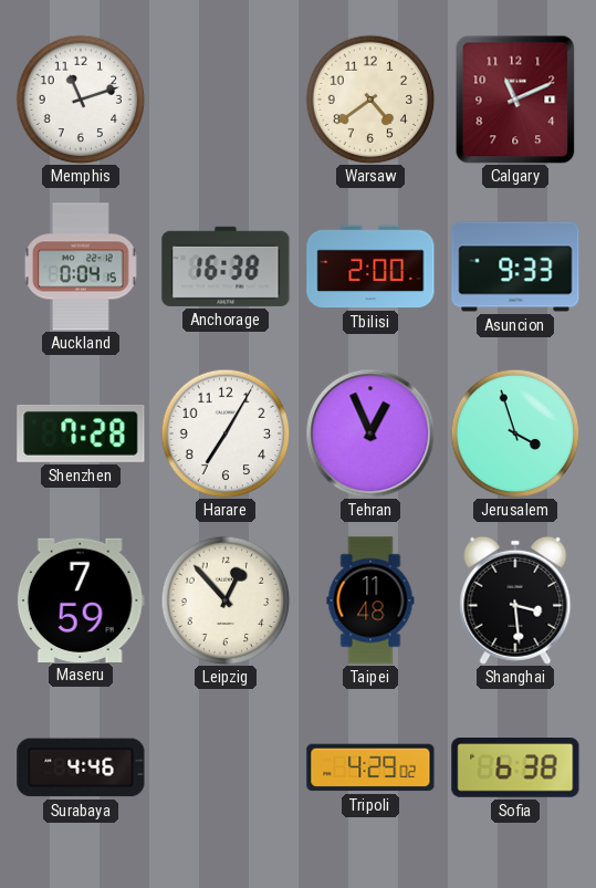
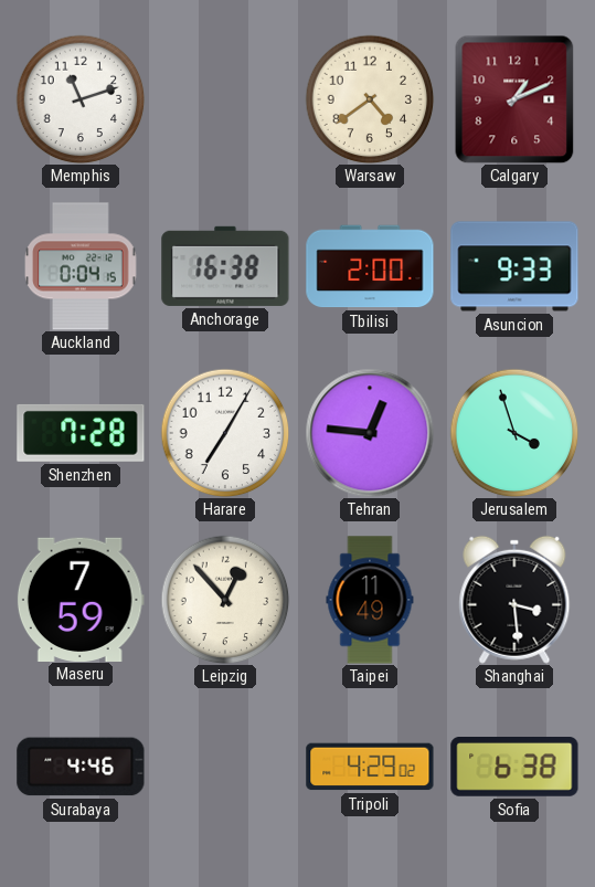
Calgary: 11:11 -> 1:11
Tehran: 12:56 -> 12:46
Taipei: 11:48 -> 11:49
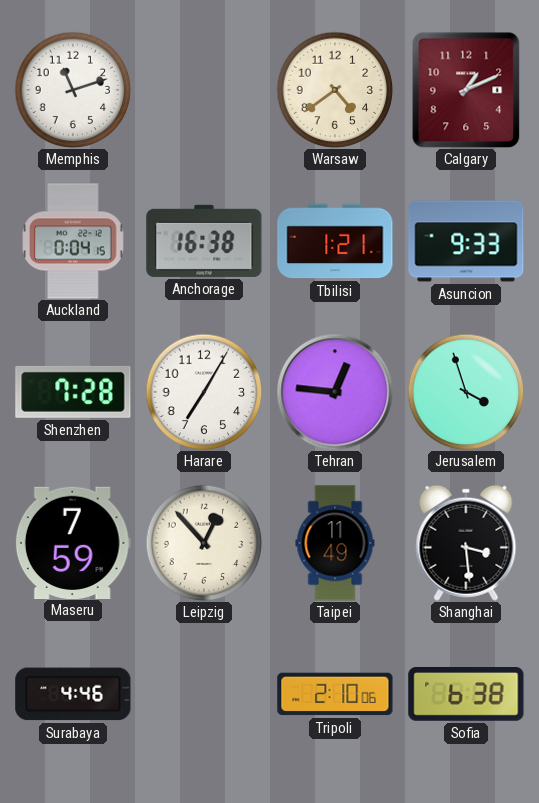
Tbilisi: 2:00 -> 1:21
Tripoli: 4:29 -> 2:10
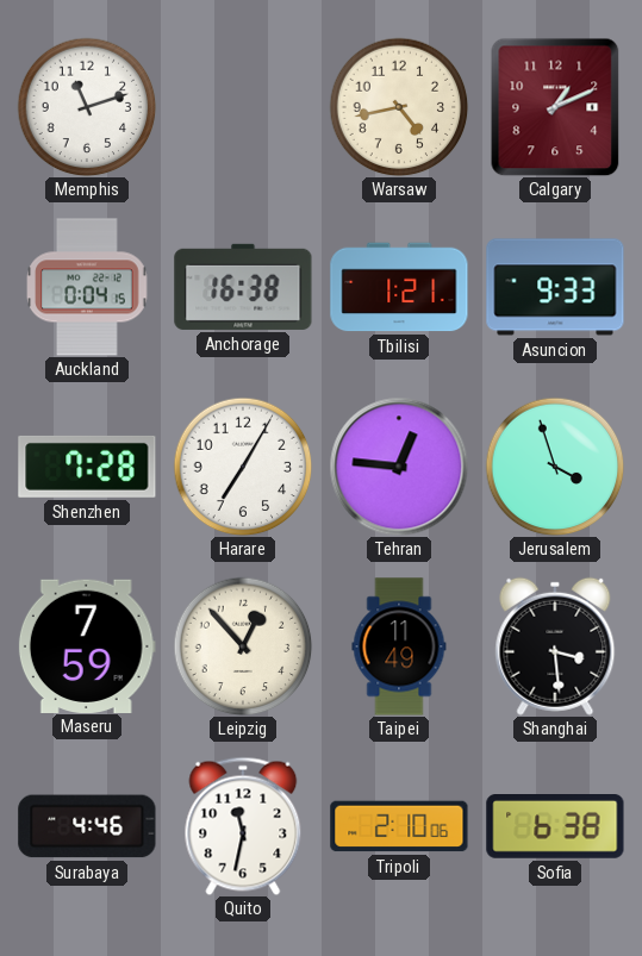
Warsaw: 4:39 -> 4:43
Quito: none -> 11:32
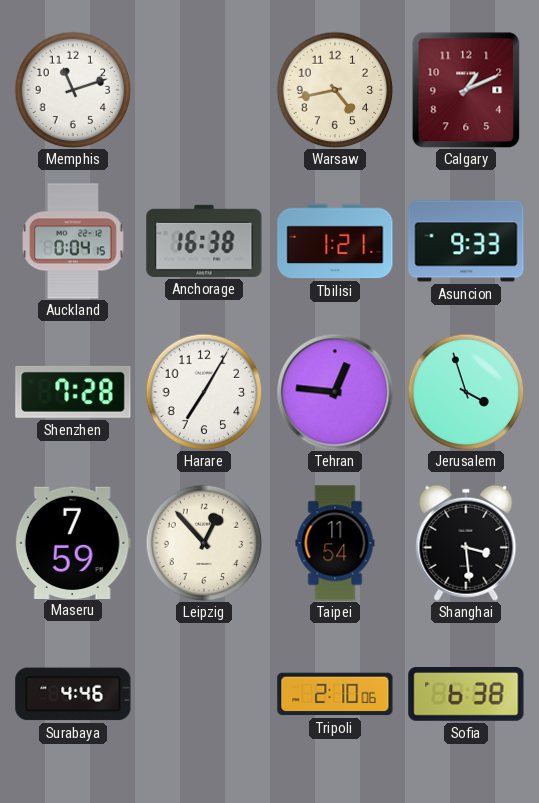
Taipei: 11:49 -> 11:54
Quito: 11:32 -> none
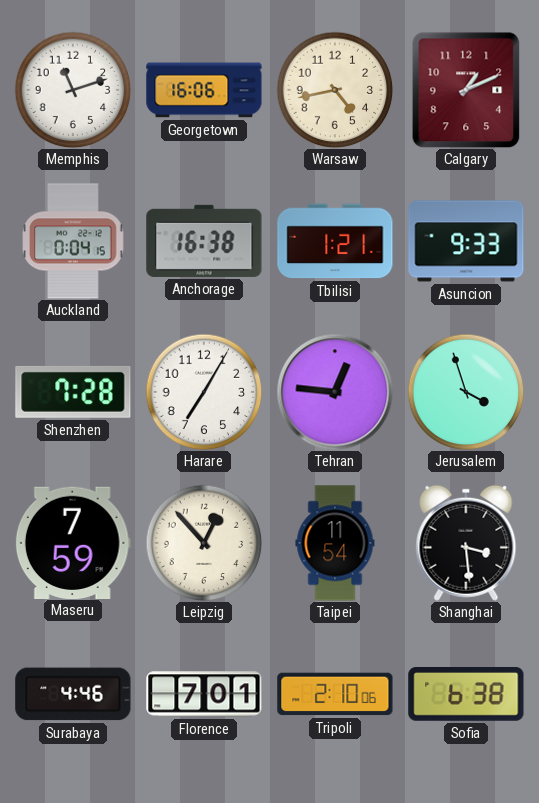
Georgetown: none -> 16:06
Florence: none -> 7:01
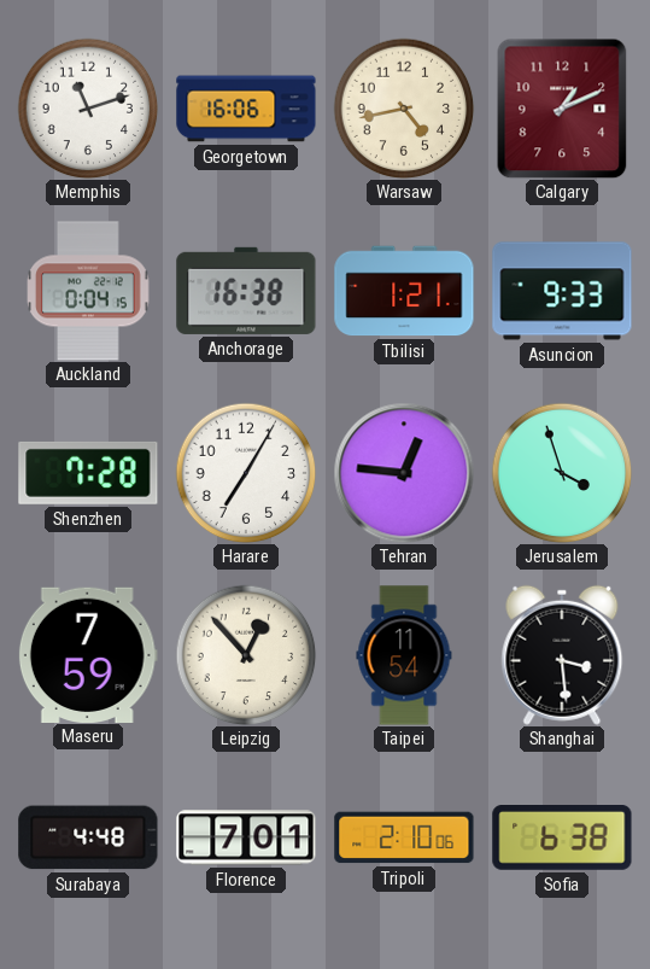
Surabaya: 4:46 -> 4:48
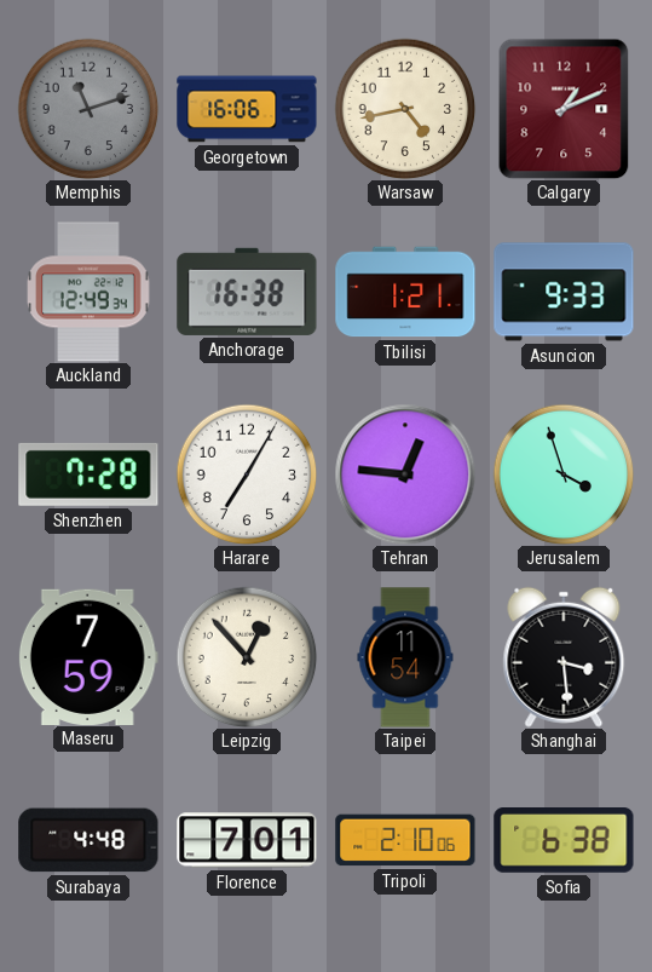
Memphis dial: white -> grey
Auckland: 0:04 -> 12:49
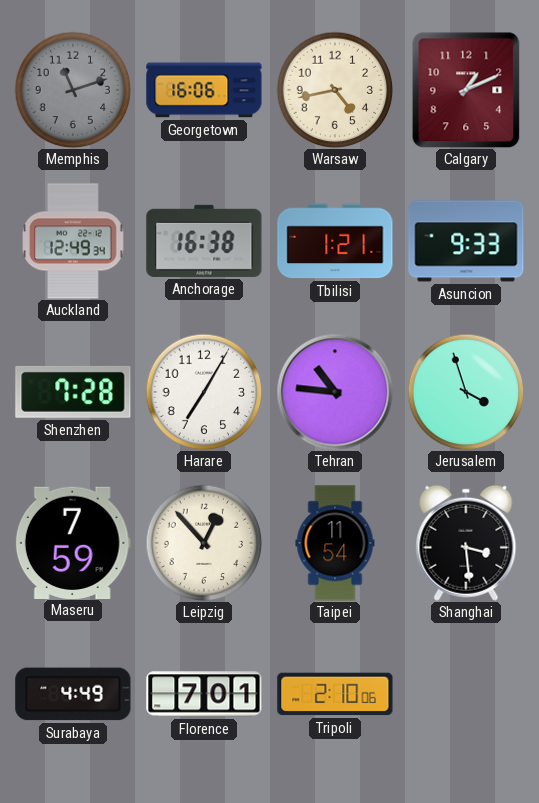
Tehran: 12:46 -> 10:46
Surabaya: 4:48 -> 4:49
Sofia: 6:38 -> none
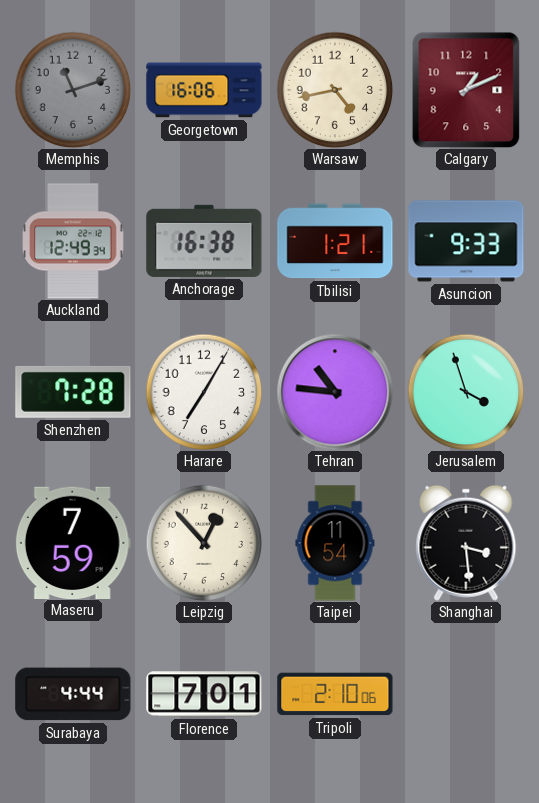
Surabaya: 4:49 -> 4:44
